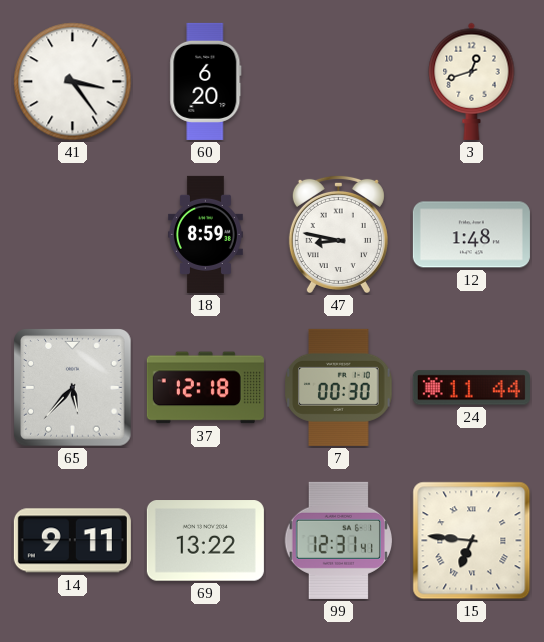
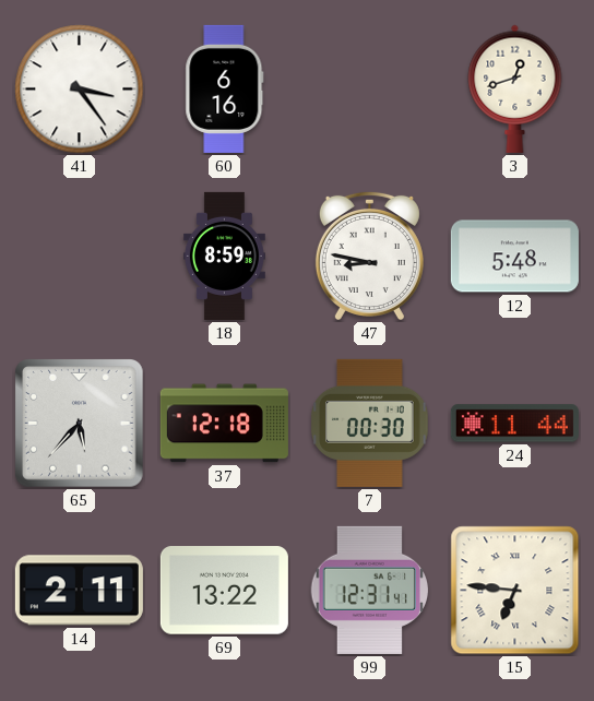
60: 6:20 -> 6:16
12: 1:48 -> 5:48
14: 9:11 -> 2:11
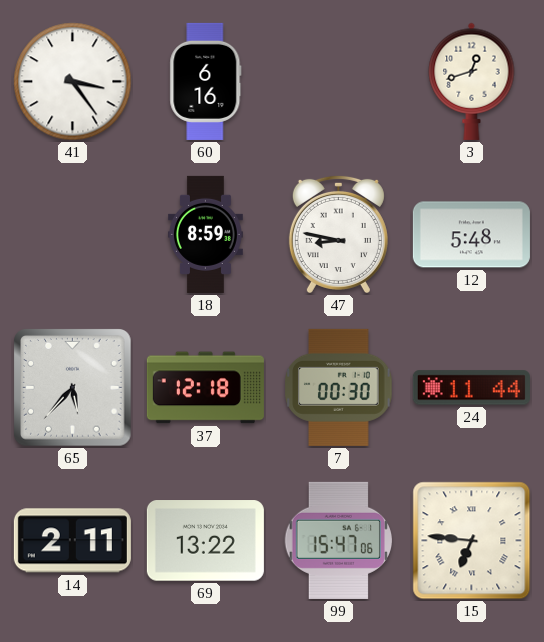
99: 12:31 -> 15:47
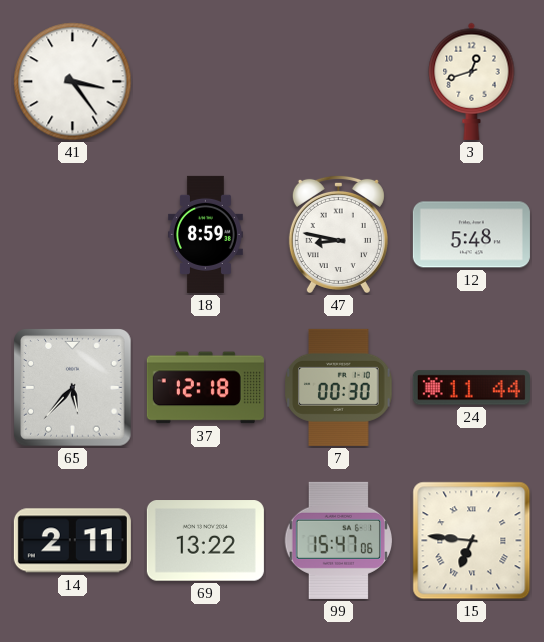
60: 6:16 -> none
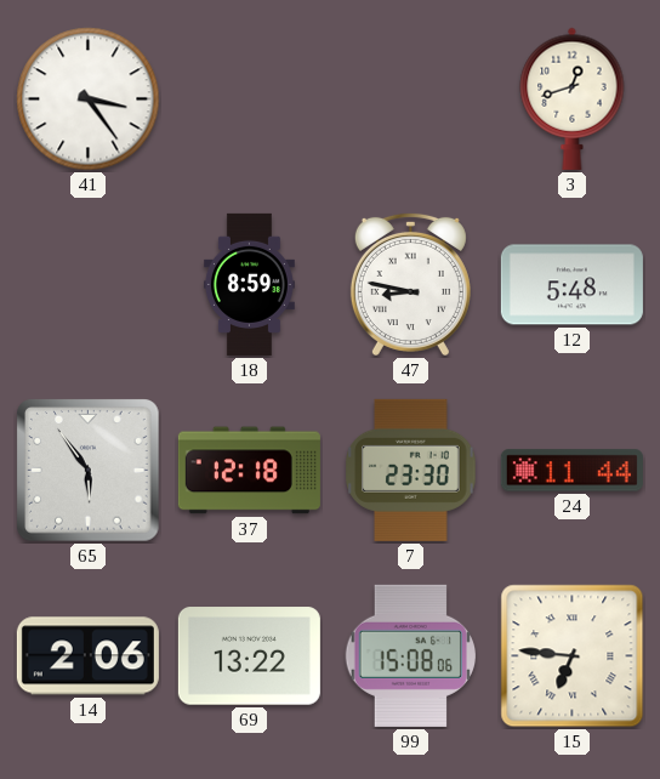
65: 5:37 -> 5:54
7: 00:30 -> 23:30
14: 2:11 -> 2:06
99: 15:47 -> 15:08
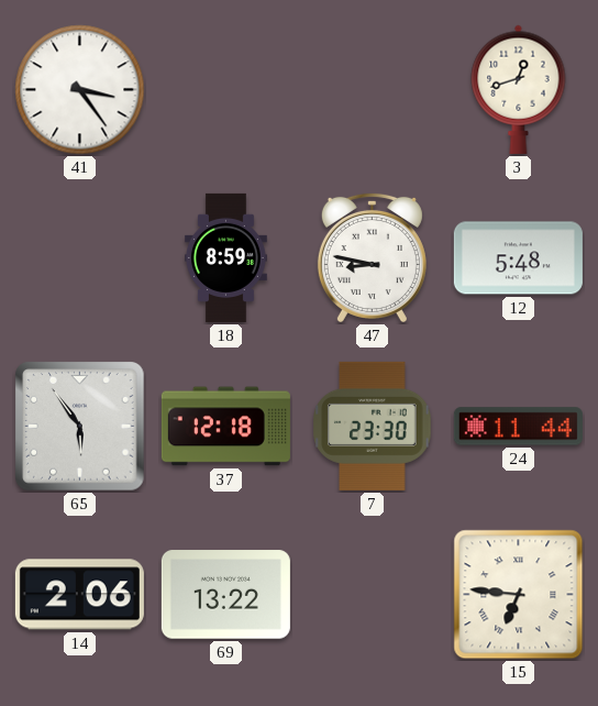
99: 15:08 -> none
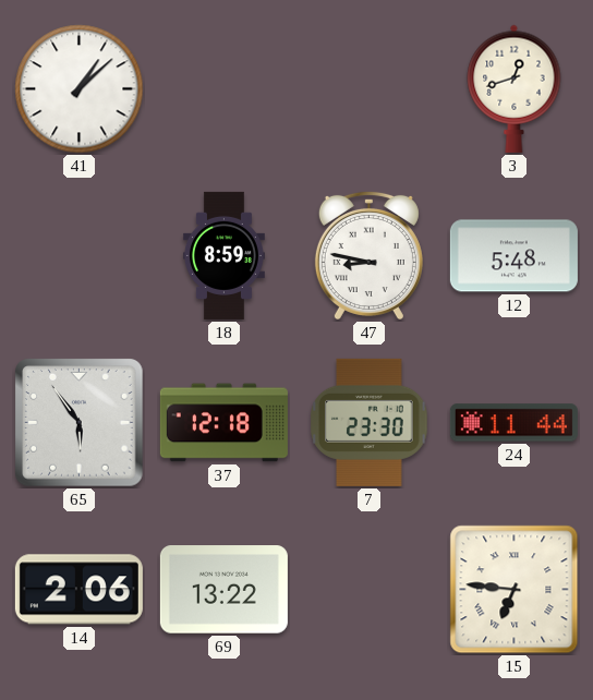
41: 3:24 -> 1:08
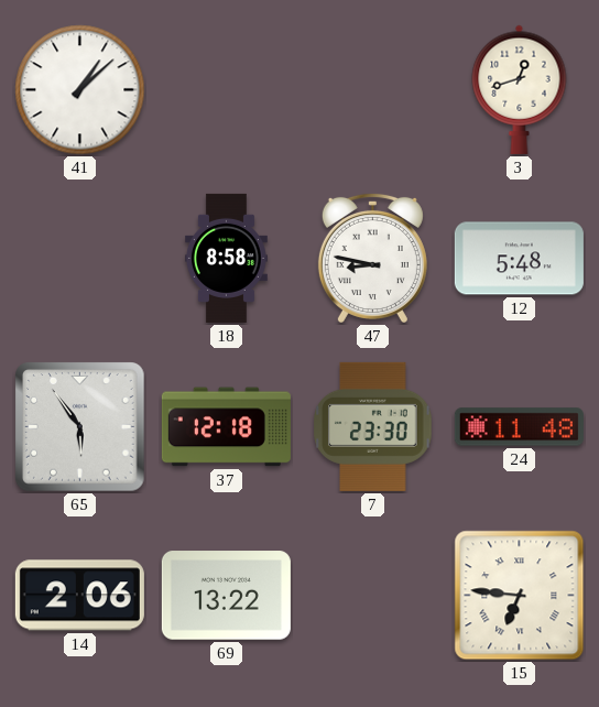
18: 8:59 -> 8:58
24: 11:44 -> 11:48
